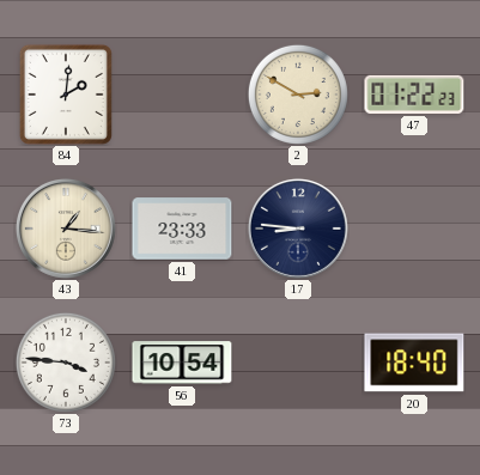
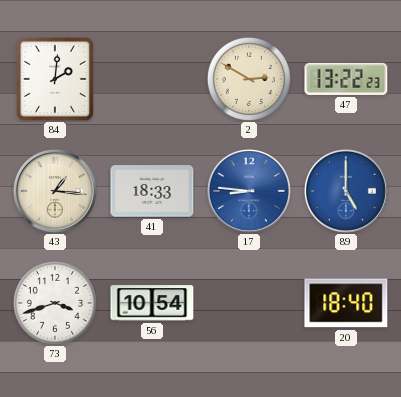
47: 01:22 -> 13:22
41: 23:33 -> 18:33
17 dial: navy -> blue
89: none -> 5:00
73: 3:46 -> 3:42
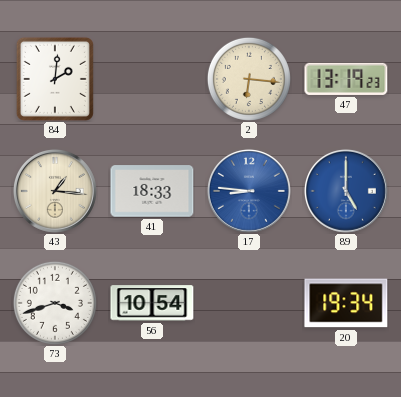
2: 2:50 -> 6:16
47: 13:22 -> 13:19
20: 18:40 -> 19:34
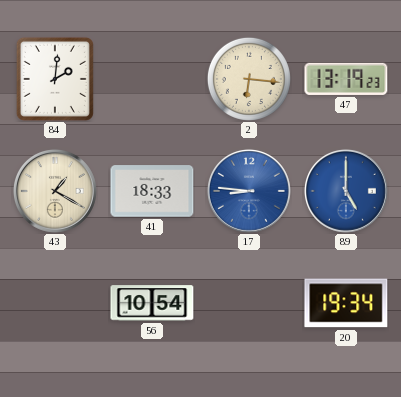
43: 1:16 -> 1:20
73: 3:42 -> none
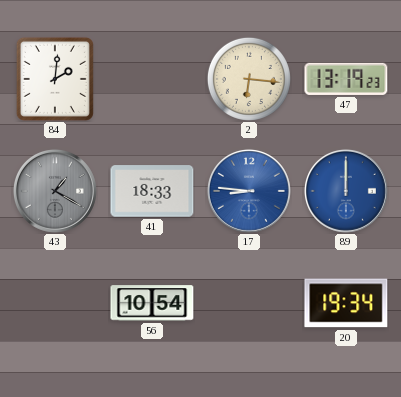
43 dial: cream -> grey
89: 5:00 -> 12:00
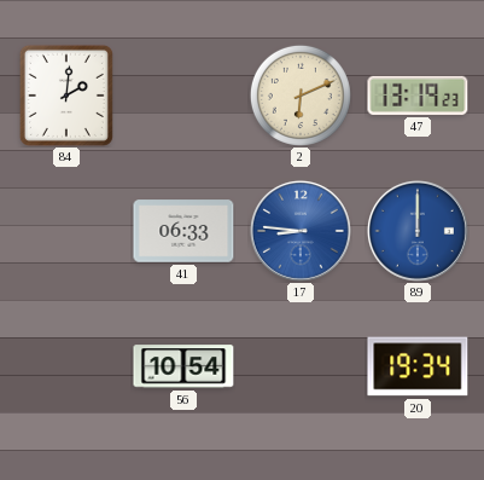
2: 6:16 -> 6:11
43: 1:20 -> none
41: 18:33 -> 06:33
